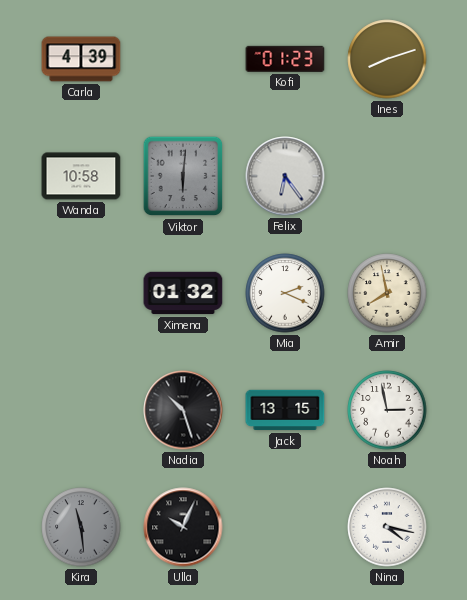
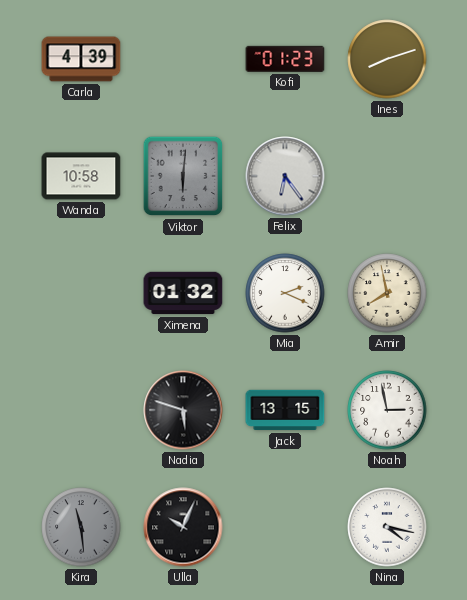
Nadia: 10:27 -> 5:48
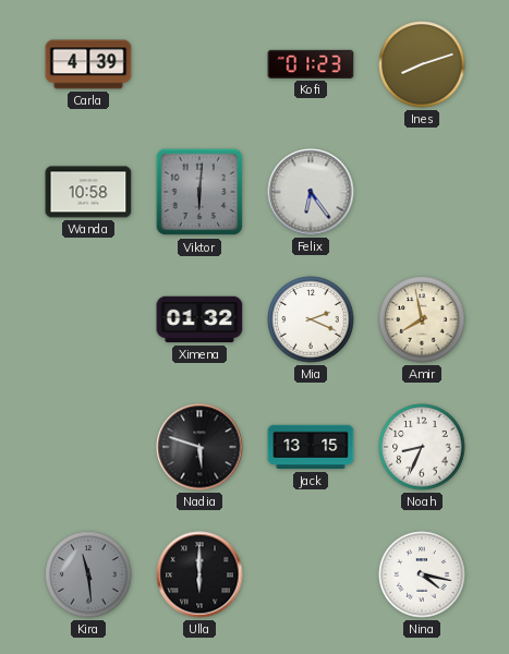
Noah: 2:58 -> 8:34
Ulla: 10:04 -> 6:00
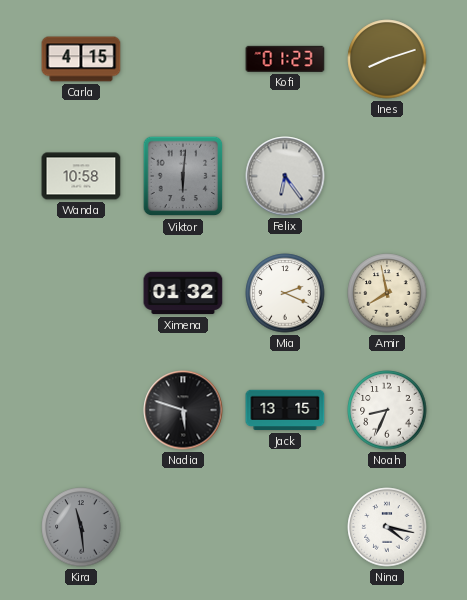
Carla: 4:39 -> 4:15
Ulla: 6:00 -> none
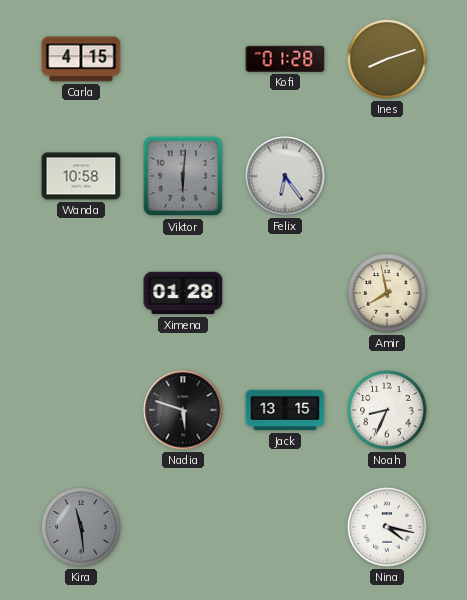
Kofi: 01:23 -> 01:28
Ximena: 01:32 -> 01:28
Mia: 2:19 -> none
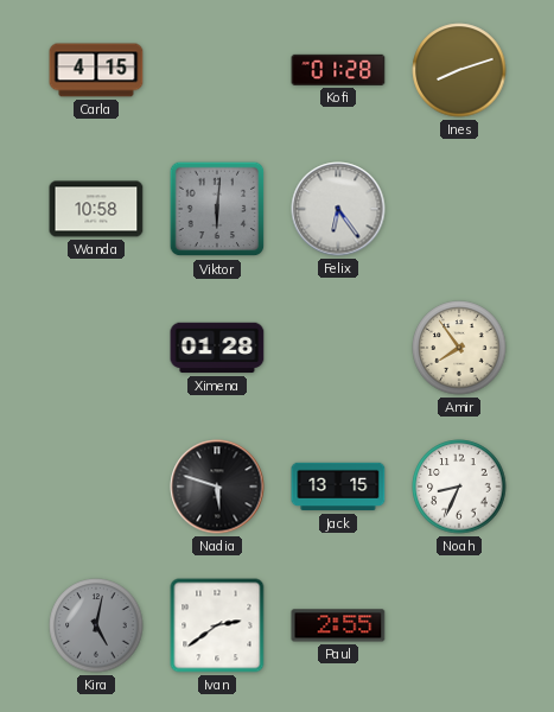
Amir: 7:58 -> 7:54
Kira: 11:29 -> 5:02
Ivan: none -> 2:39
Paul: none -> 2:55
Nina: 4:17 -> none
